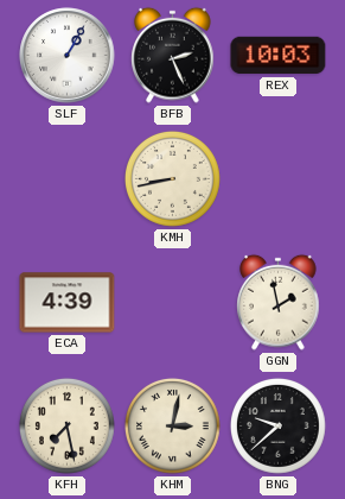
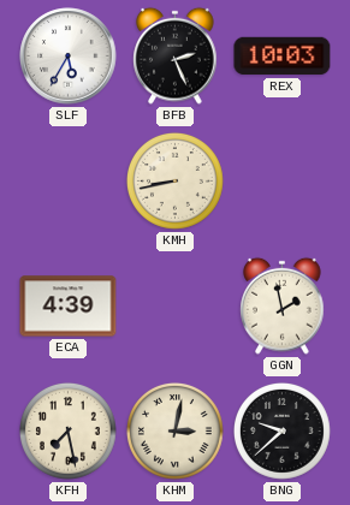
SLF: 1:05 -> 5:35
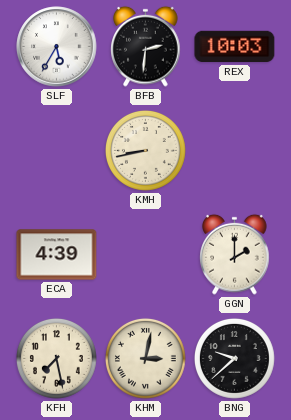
BFB: 2:26 -> 2:31
GGN: 1:58 -> 2:00
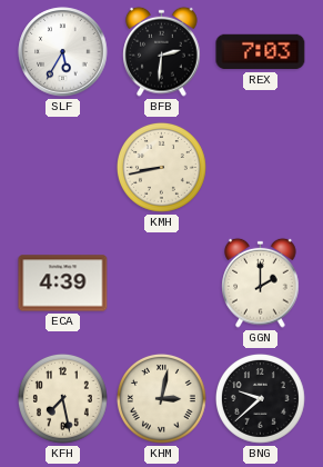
REX: 10:03 -> 7:03
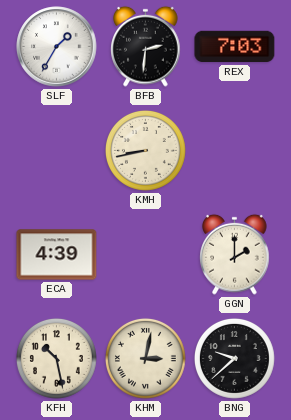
SLF: 5:35 -> 1:35
KFH: 7:28 -> 10:28
